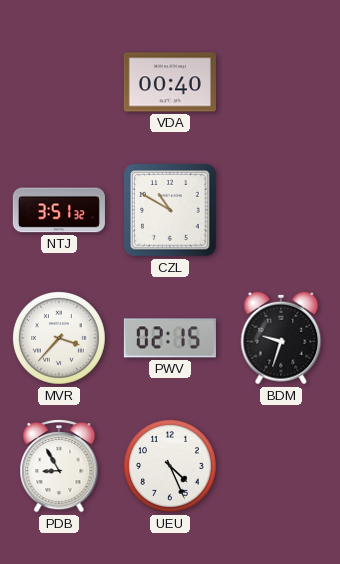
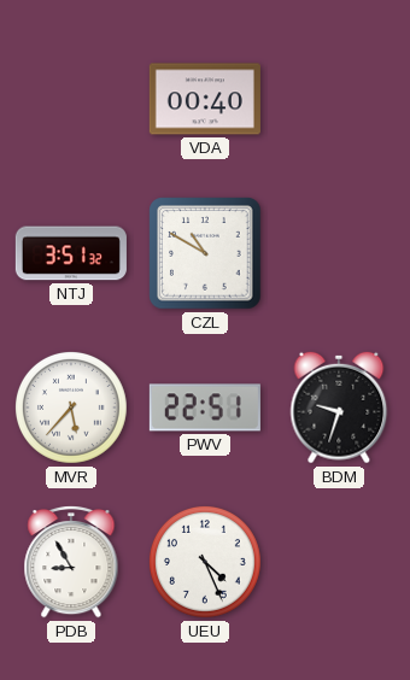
MVR: 3:37 -> 5:37
PWV: 02:15 -> 22:51
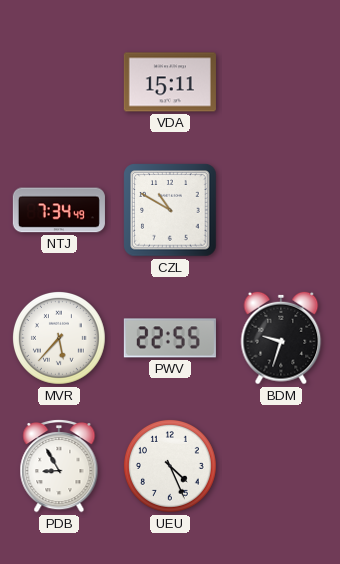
VDA: 00:40 -> 15:11
NTJ: 3:51 -> 7:34
PWV: 22:51 -> 22:55
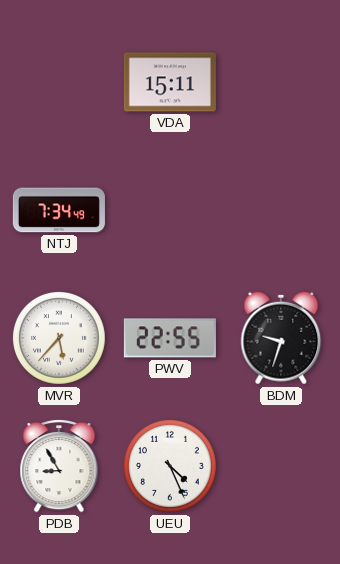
CZL: 10:50 -> none
